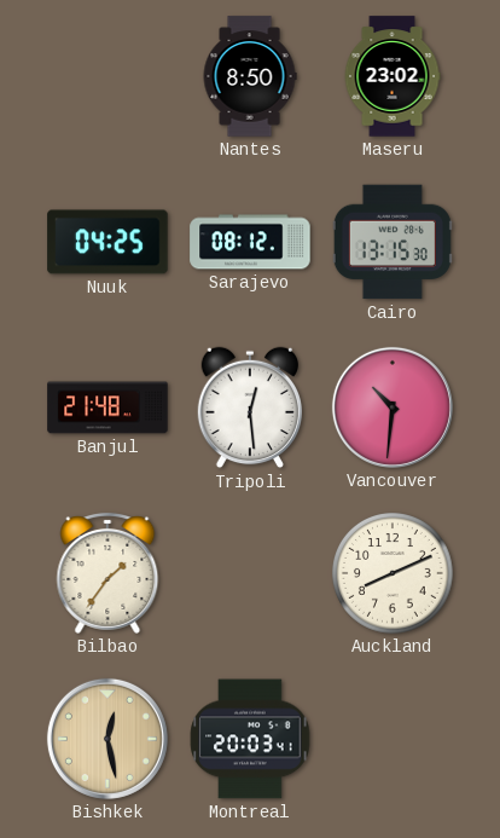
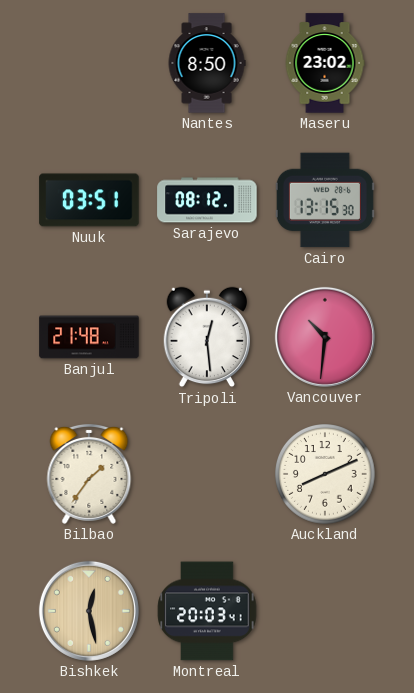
Nuuk: 04:25 -> 03:51
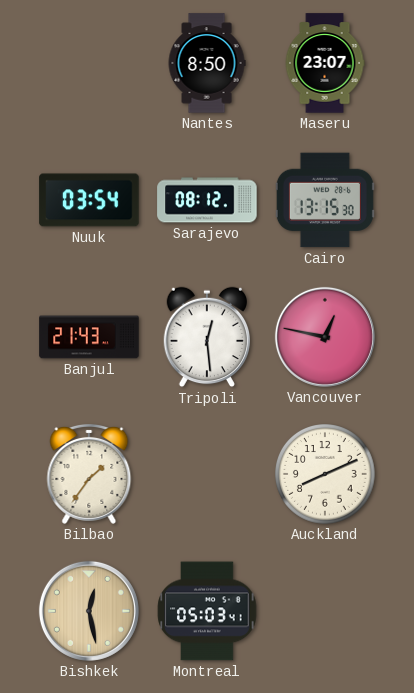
Maseru: 23:02 -> 23:07
Nuuk: 03:51 -> 03:54
Banjul: 21:48 -> 21:43
Vancouver: 10:31 -> 12:47
Montreal: 20:03 -> 05:03
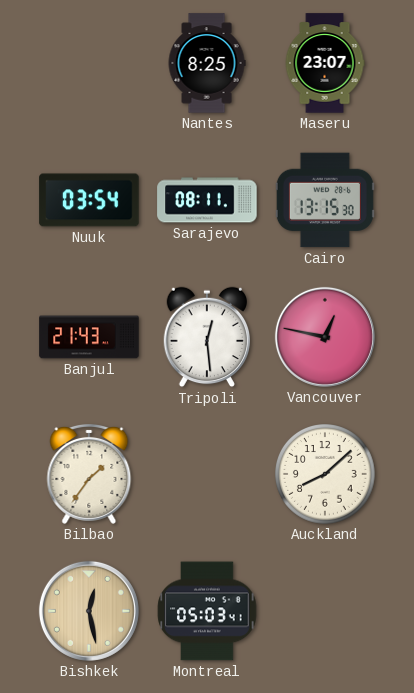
Nantes: 8:50 -> 8:25
Sarajevo: 08:12 -> 08:11
Auckland: 8:11 -> 8:08
